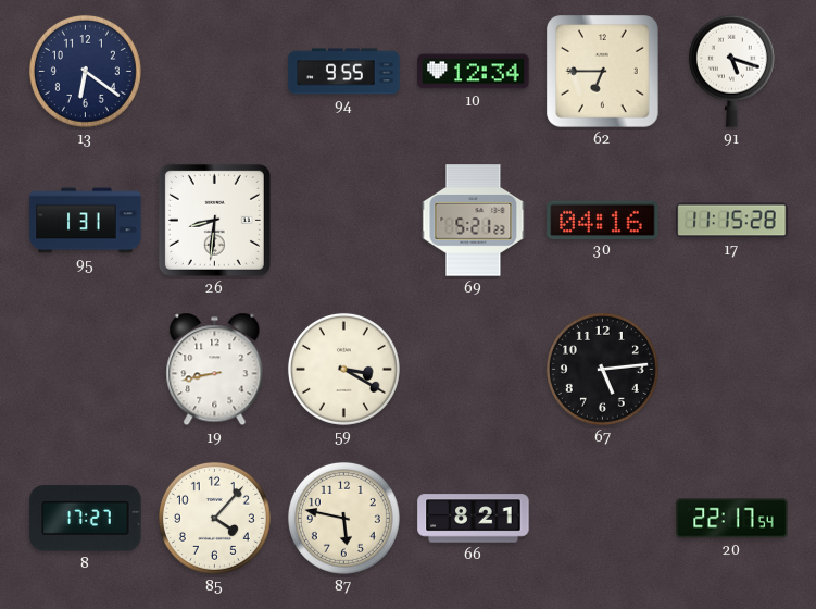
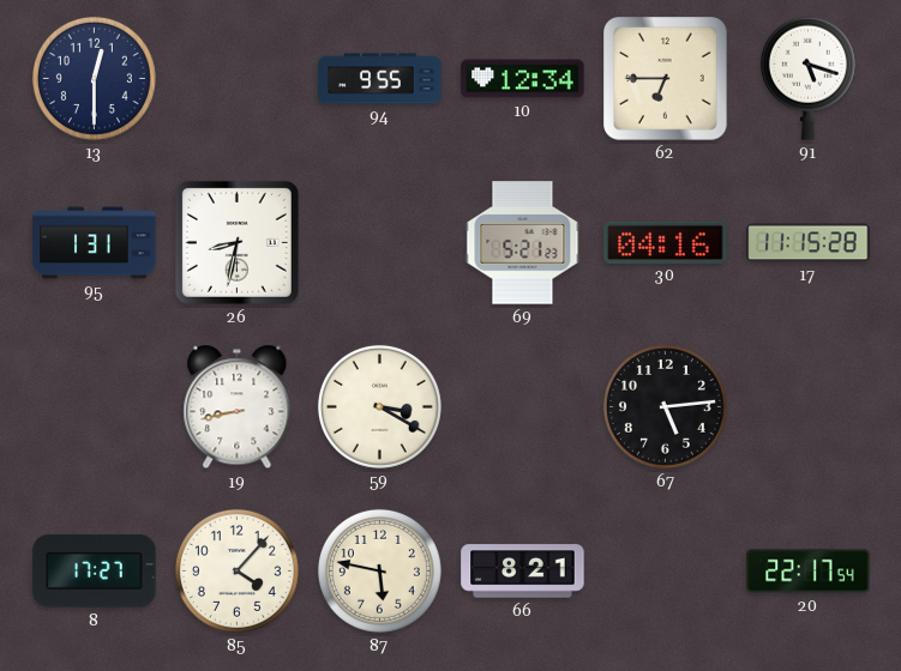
13: 6:21 -> 12:30
26: 8:31 -> 8:32
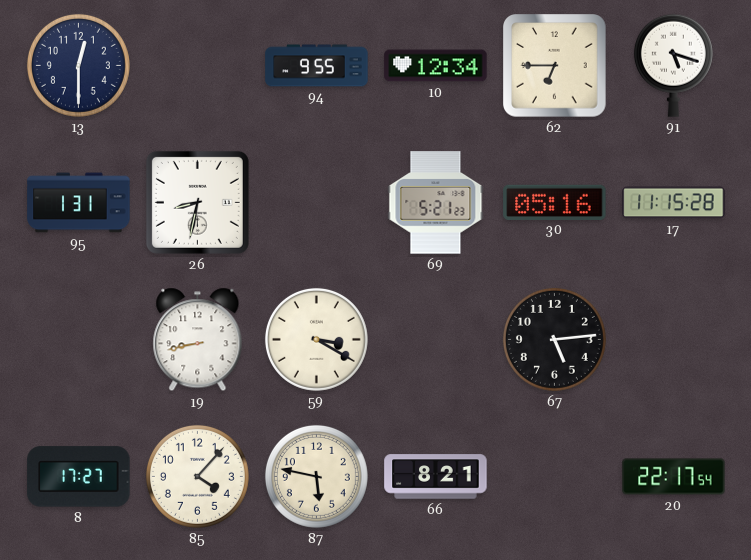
30: 04:16 -> 05:16
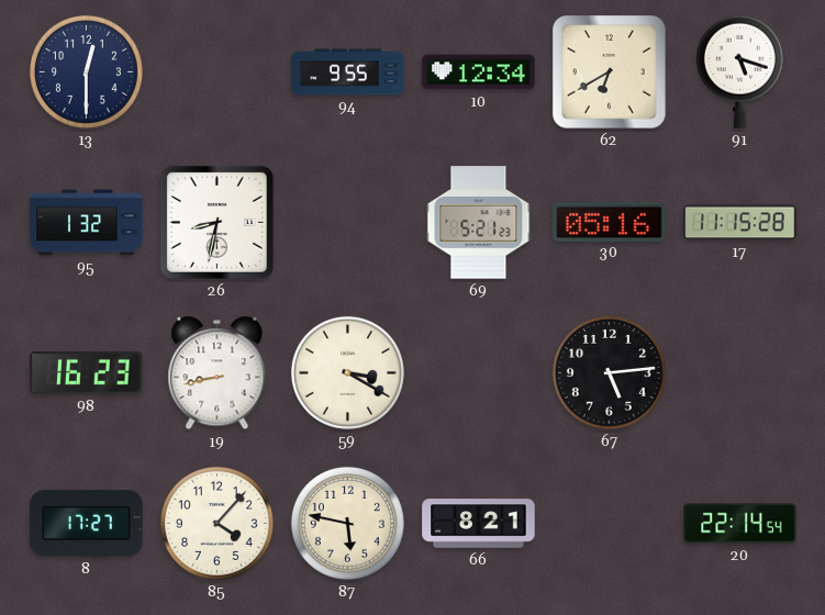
62: 6:45 -> 6:40
95: 1:31 -> 1:32
98: none -> 16:23
20: 22:17 -> 22:14
